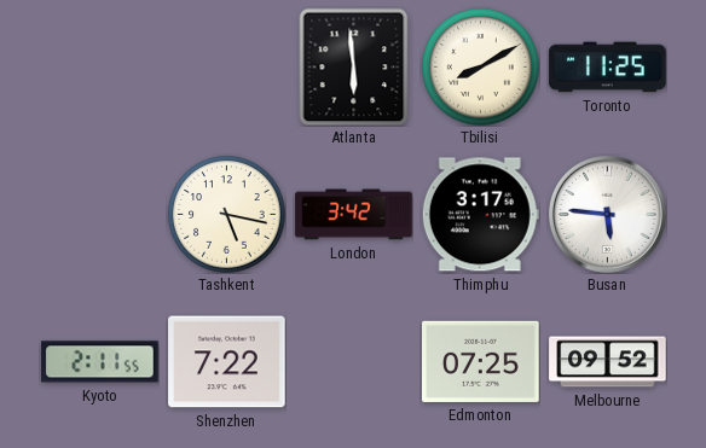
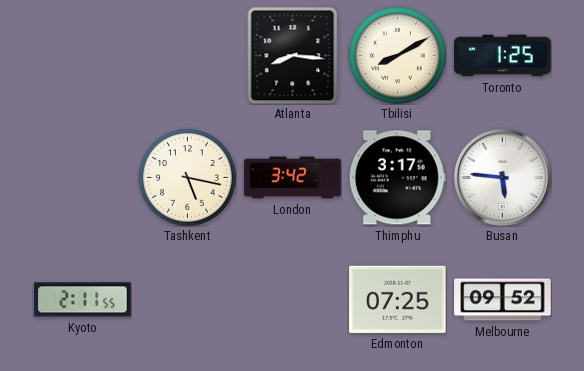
Atlanta: 5:59 -> 8:16
Toronto: 11:25 -> 1:25
Shenzhen: 7:22 -> none
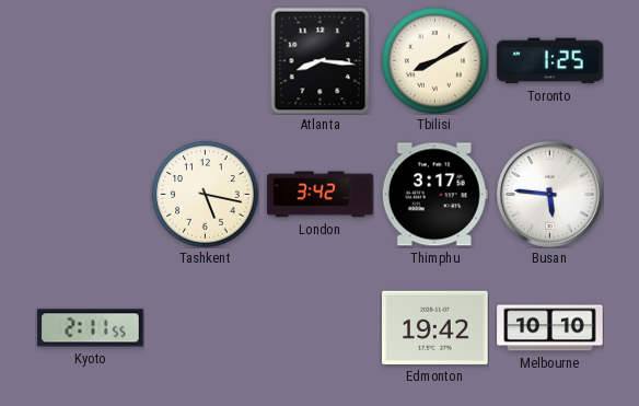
Edmonton: 07:25 -> 19:42
Melbourne: 09:52 -> 10:10
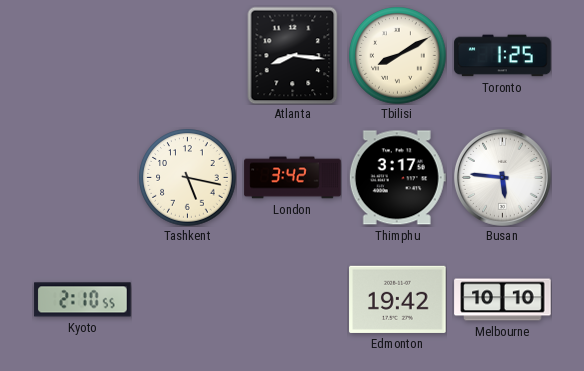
Kyoto: 2:11 -> 2:10
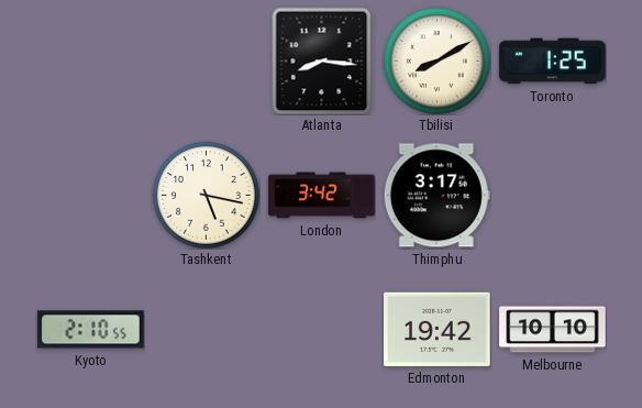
Busan: 5:46 -> none
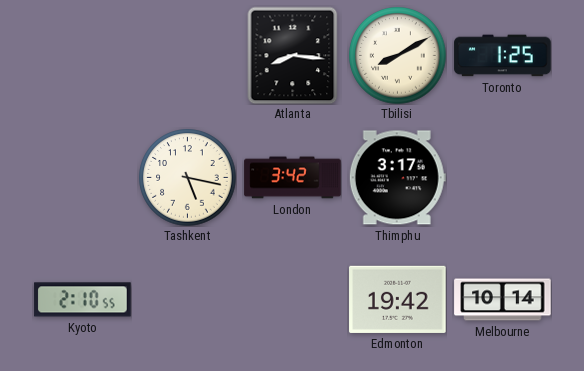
Melbourne: 10:10 -> 10:14
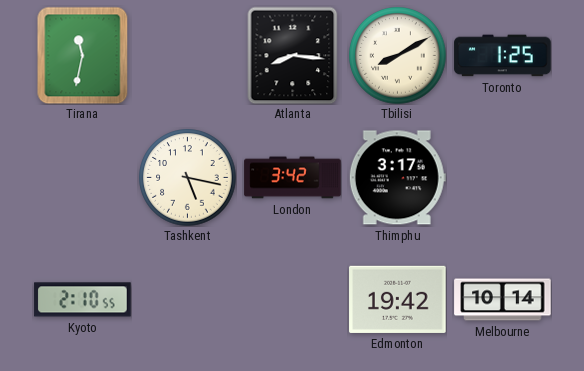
Tirana: none -> 11:32
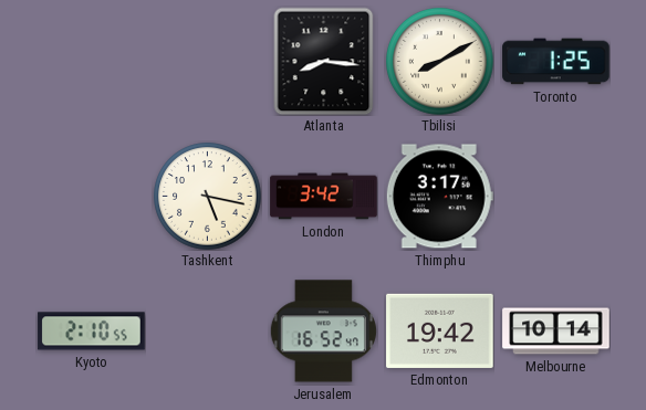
Tirana: 11:32 -> none
Jerusalem: none -> 16:52
